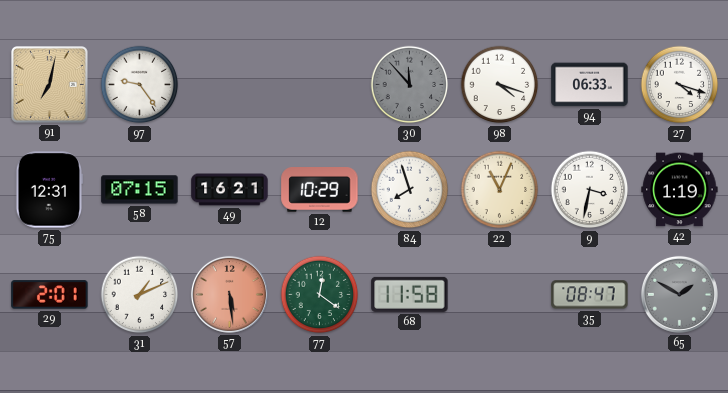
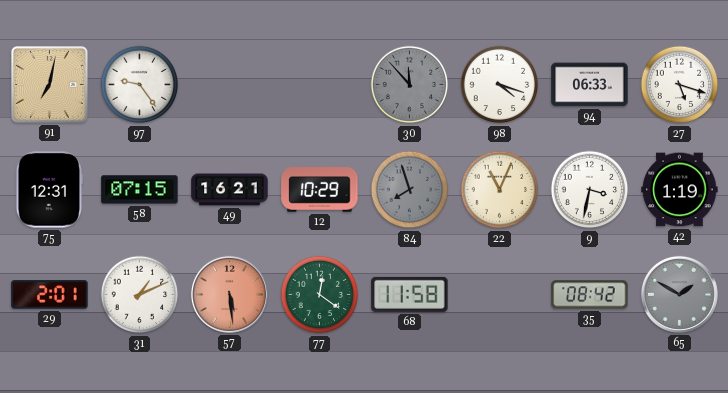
27: 4:18 -> 5:18
84 dial: white -> grey
35: 08:47 -> 08:42
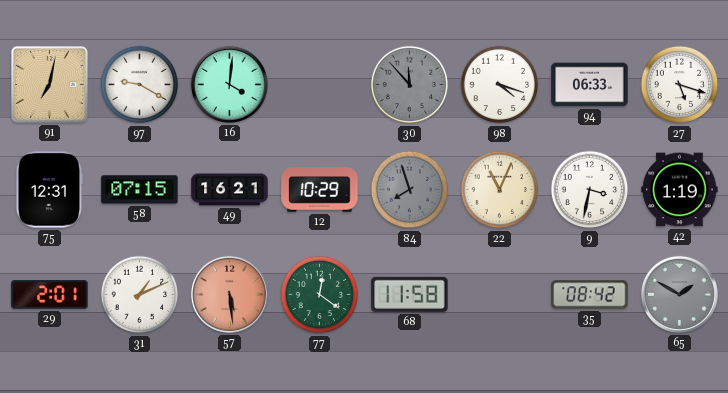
97: 9:24 -> 9:20
16: none -> 4:01
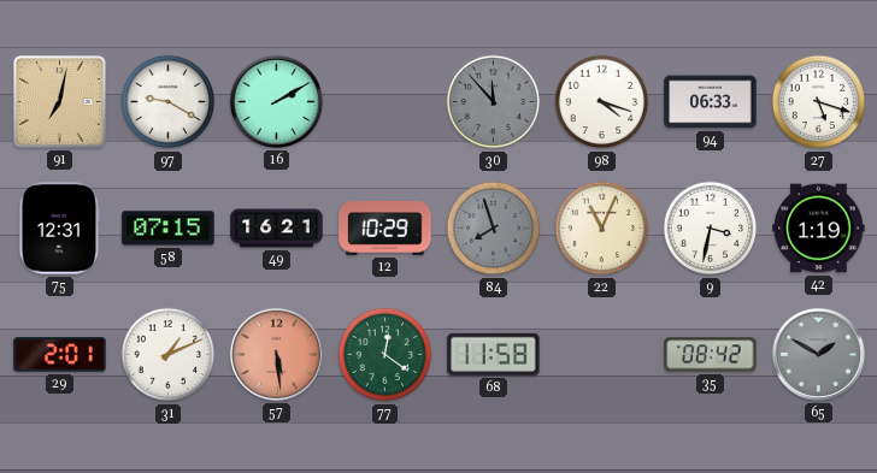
16: 4:01 -> 2:10
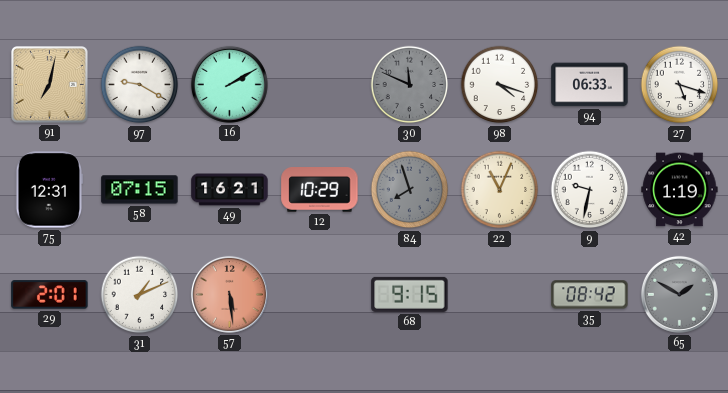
30: 11:53 -> 11:49
9: 3:32 -> 9:32
77: 12:21 -> none
68: 11:58 -> 9:15
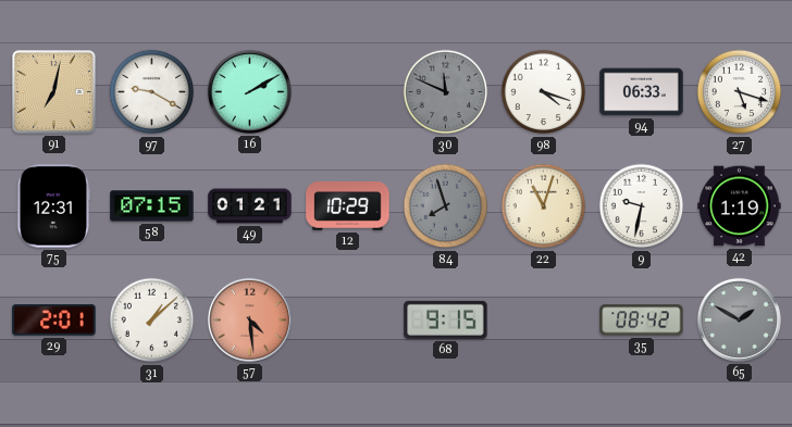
49: 16:21 -> 01:21
22: 11:04 -> 11:03
31: 1:11 -> 1:08
57: 5:29 -> 4:29
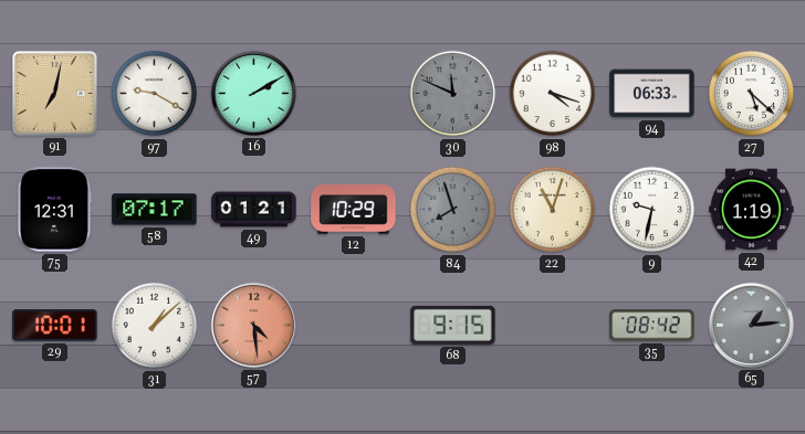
27: 5:18 -> 5:22
58: 07:15 -> 07:17
29: 2:01 -> 10:01
65: 1:50 -> 1:14
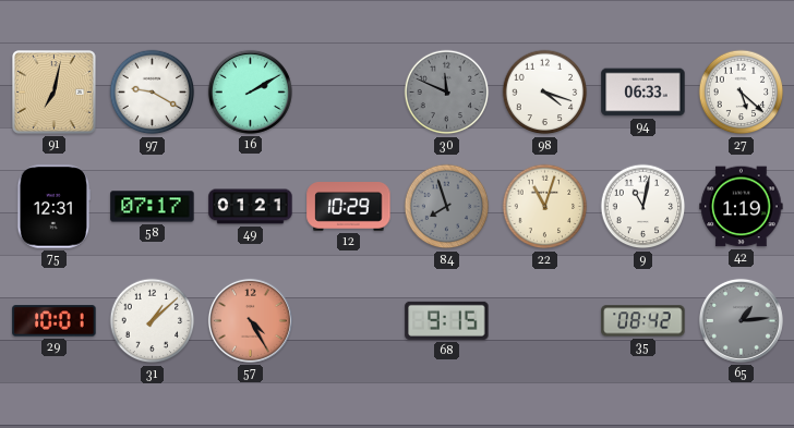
9: 9:32 -> 11:02
57: 4:29 -> 4:25
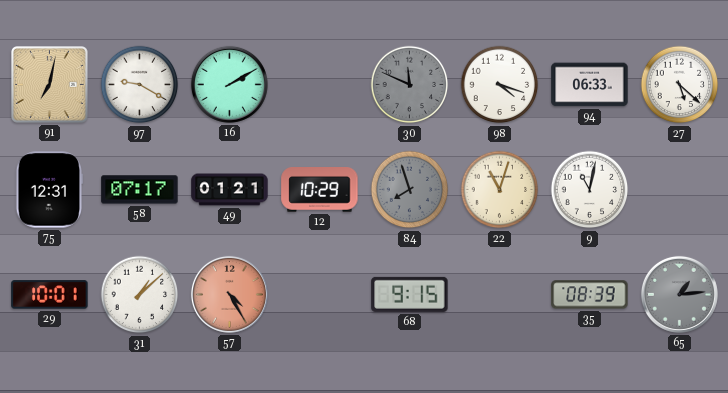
42: 1:19 -> none
35: 08:42 -> 08:39
